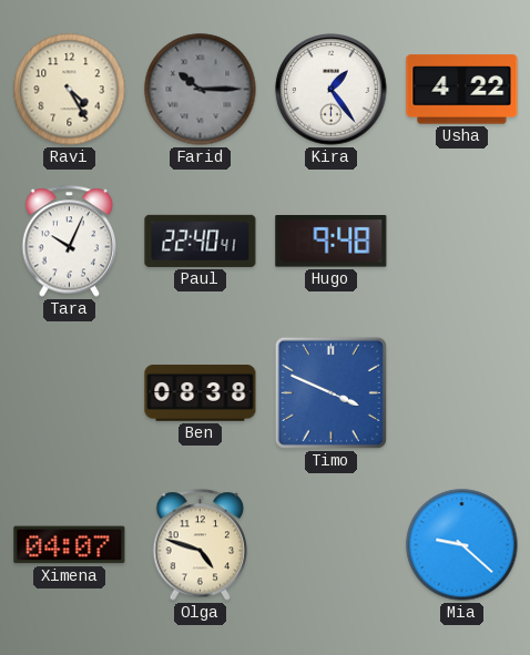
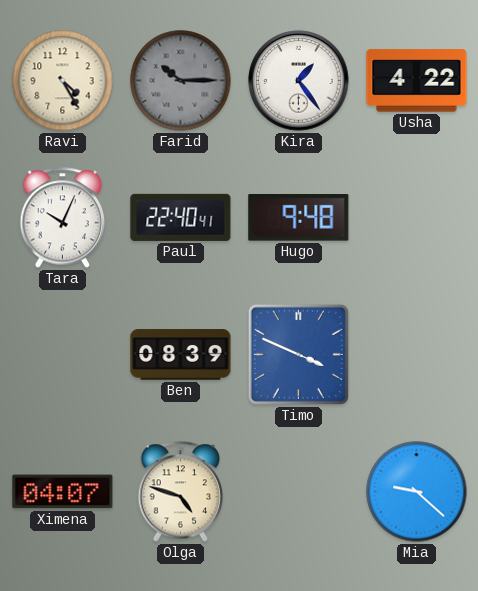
Ben: 08:38 -> 08:39
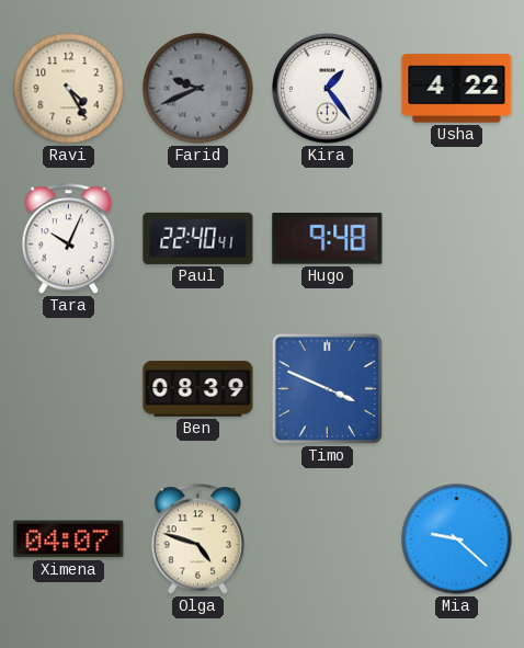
Farid: 10:15 -> 9:41
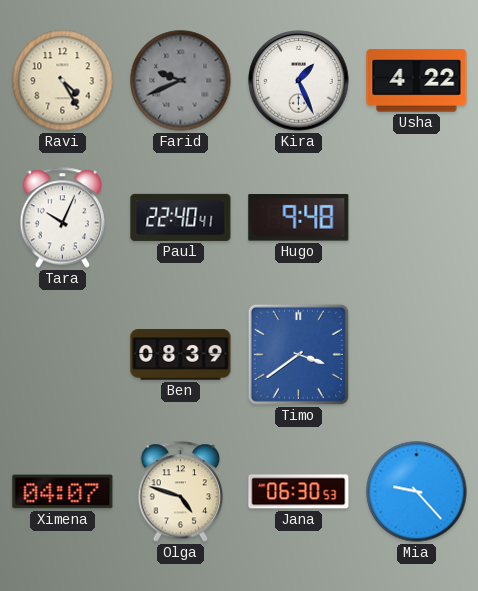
Kira: 1:24 -> 1:26
Timo: 3:49 -> 3:39
Jana: none -> 06:30
Mia: 9:22 -> 9:23
